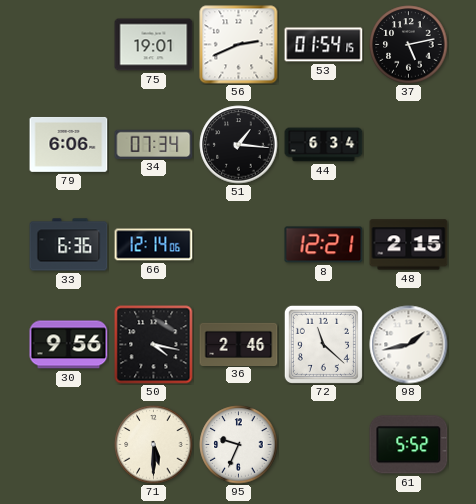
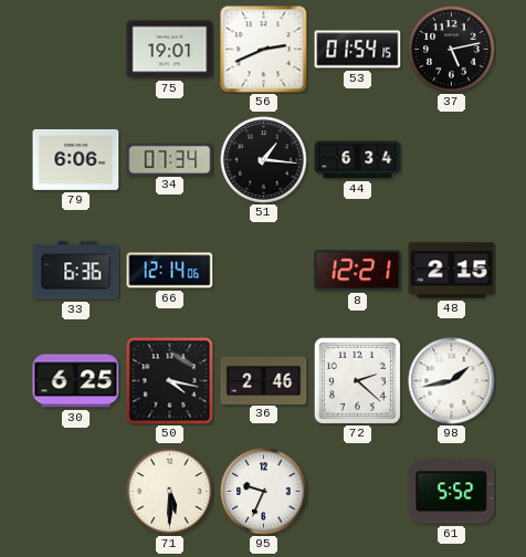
30: 9:56 -> 6:25
72: 11:22 -> 2:22
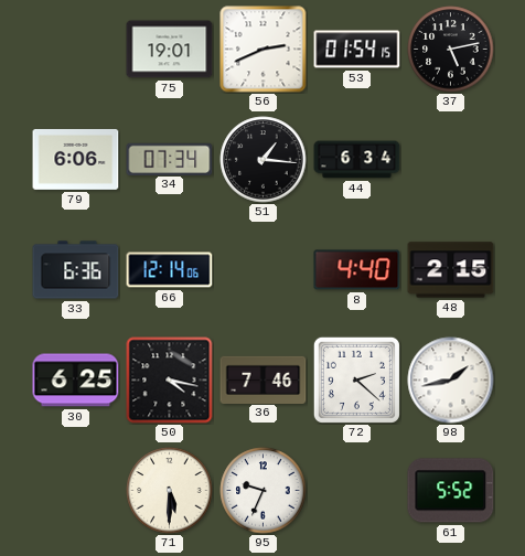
8: 12:21 -> 4:40
36: 2:46 -> 7:46
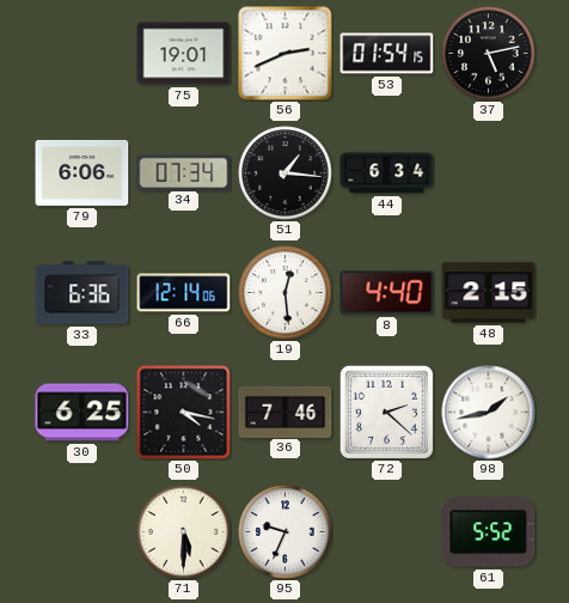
19: none -> 12:29
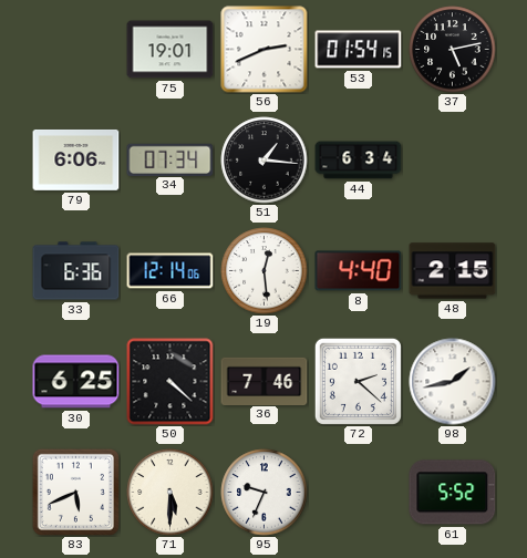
50: 4:17 -> 4:22
83: none -> 5:41
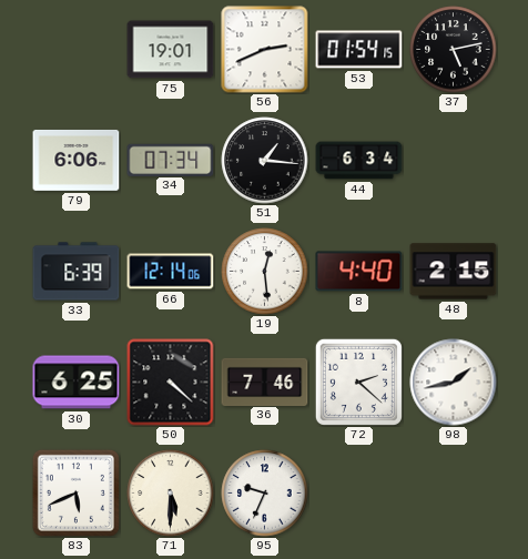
33: 6:36 -> 6:39
61: 5:52 -> none
